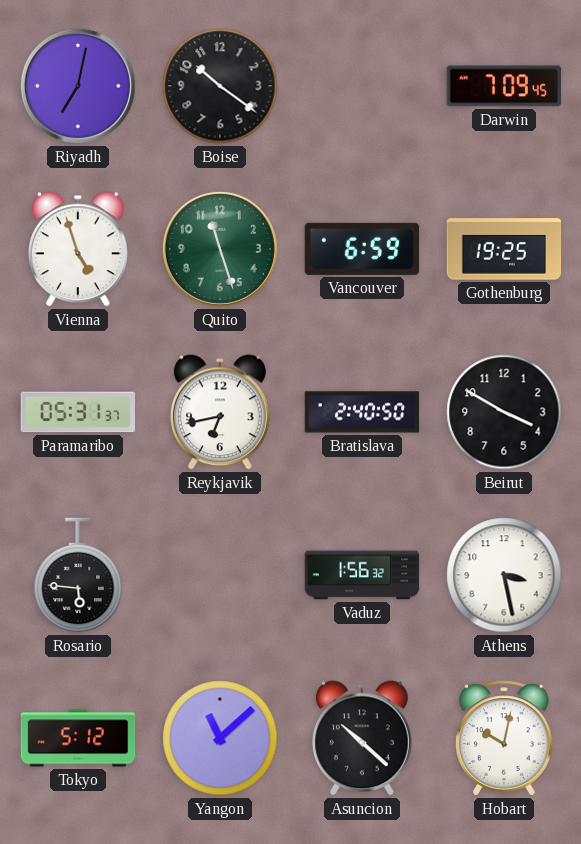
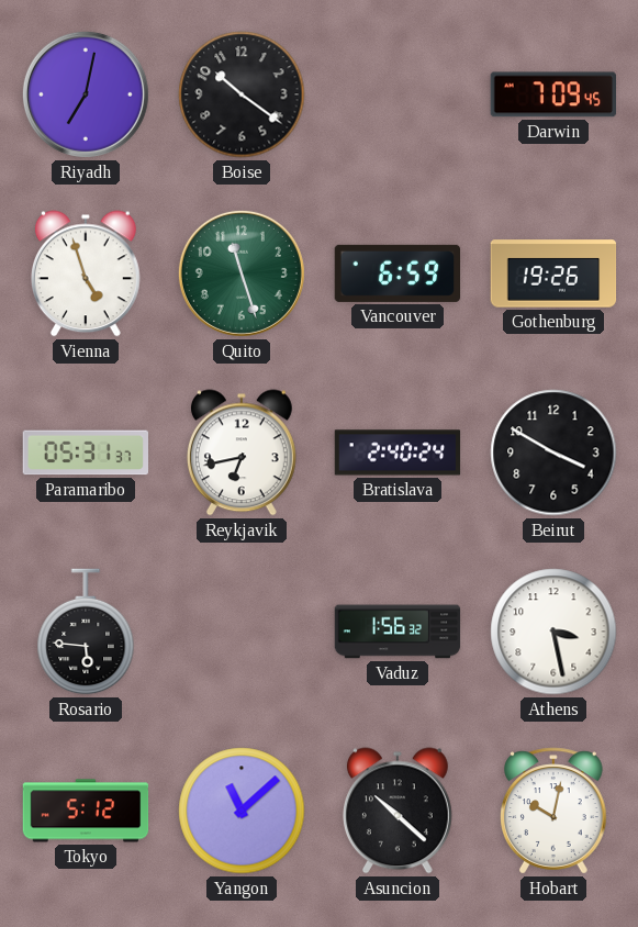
Gothenburg: 19:25 -> 19:26
Bratislava: 2:40:50 -> 2:40:24
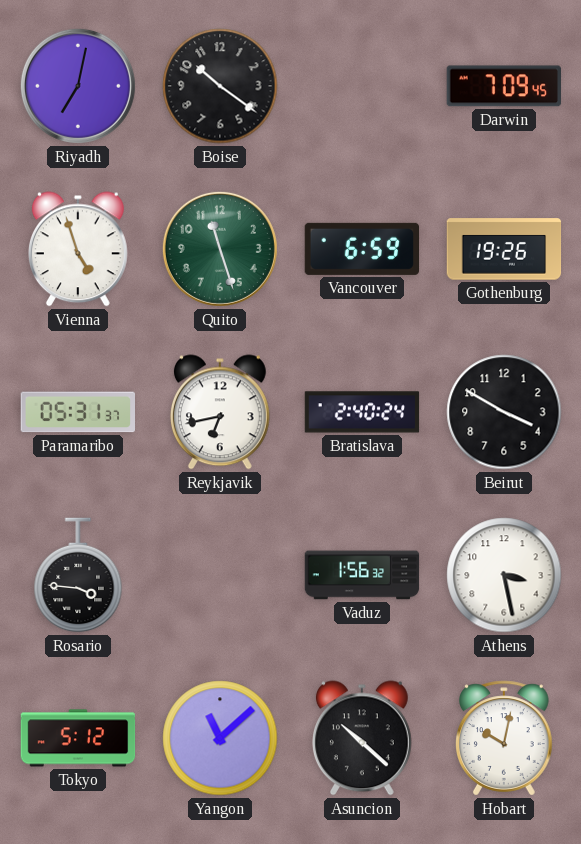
Rosario: 5:46 -> 3:46
